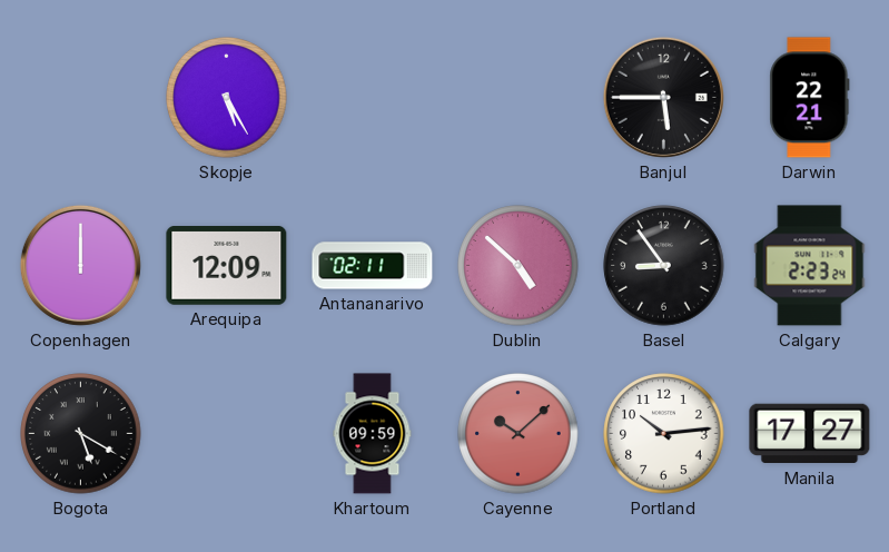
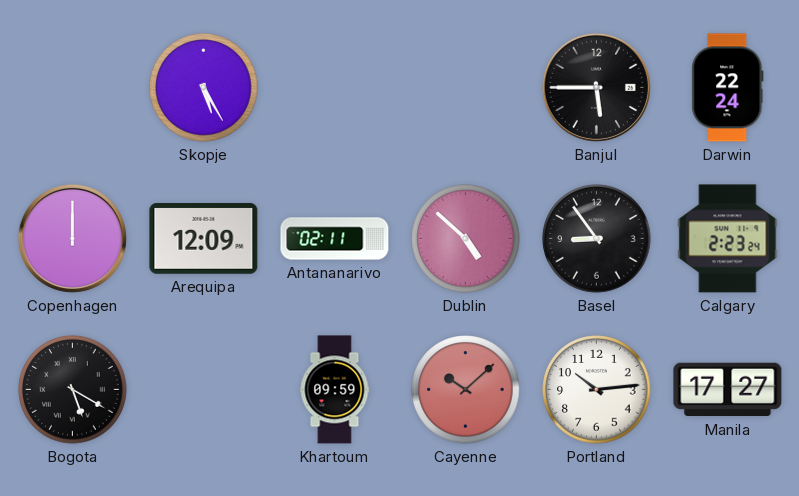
Darwin: 22:21 -> 22:24
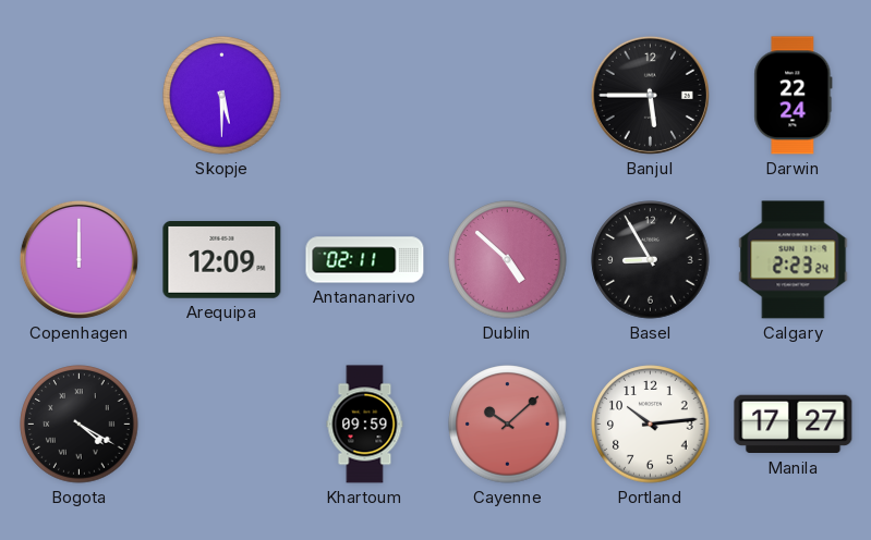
Skopje: 5:25 -> 5:30
Basel: 8:54 -> 8:55
Bogota: 5:20 -> 4:20
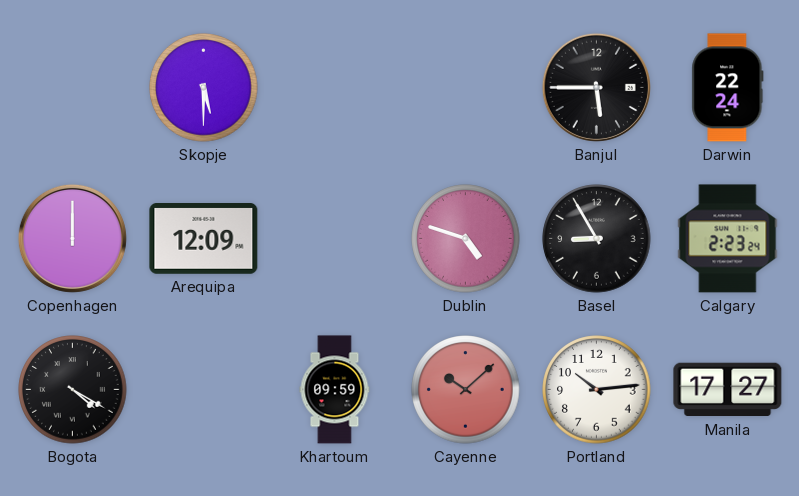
Antananarivo: 02:11 -> none
Dublin: 4:52 -> 4:48
